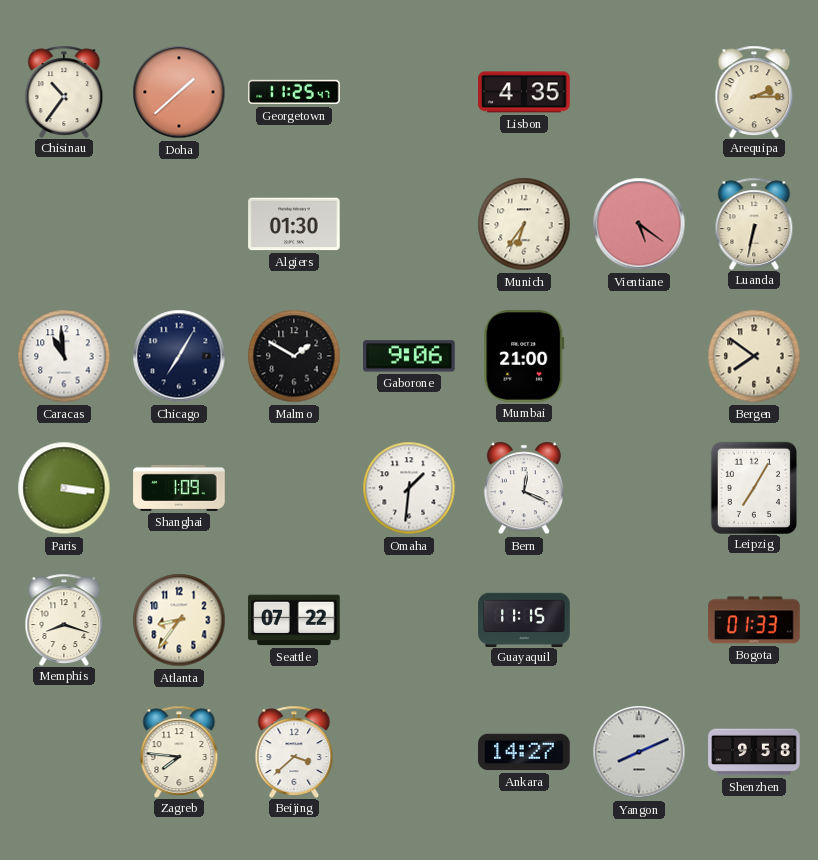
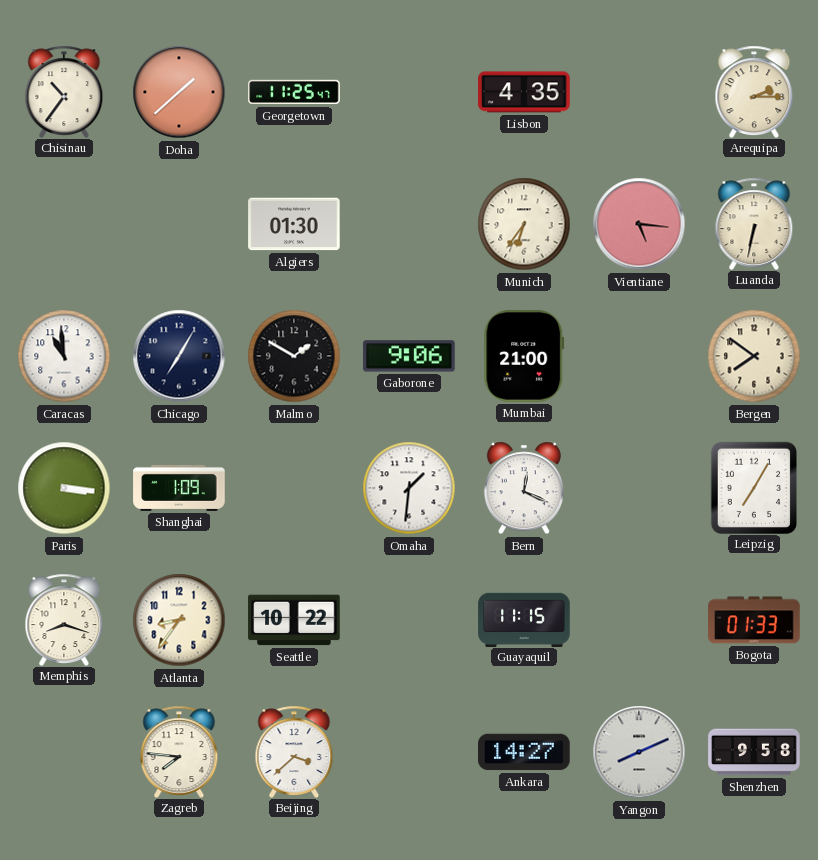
Vientiane: 5:21 -> 5:16
Seattle: 07:22 -> 10:22
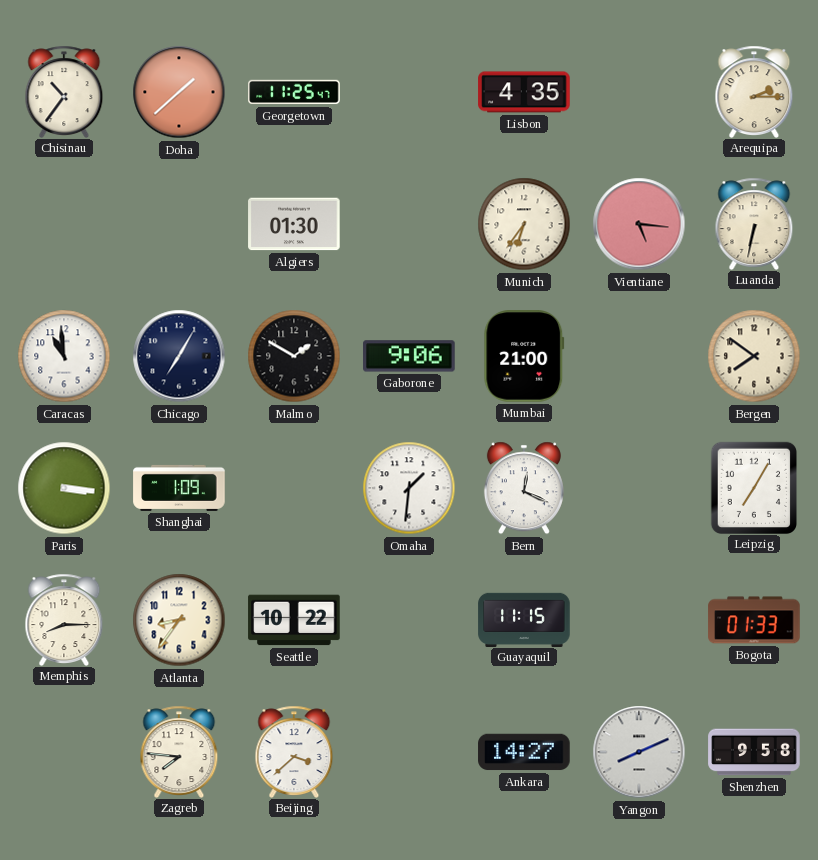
Memphis: 8:18 -> 8:15
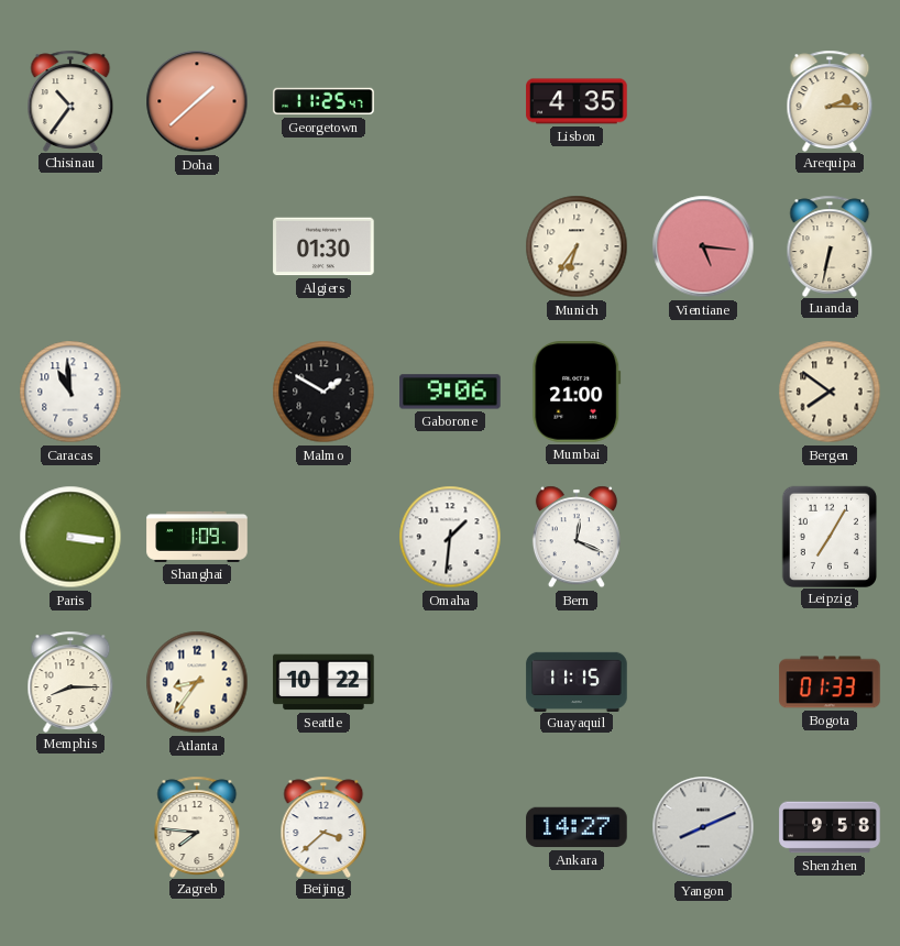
Chicago: 7:05 -> none
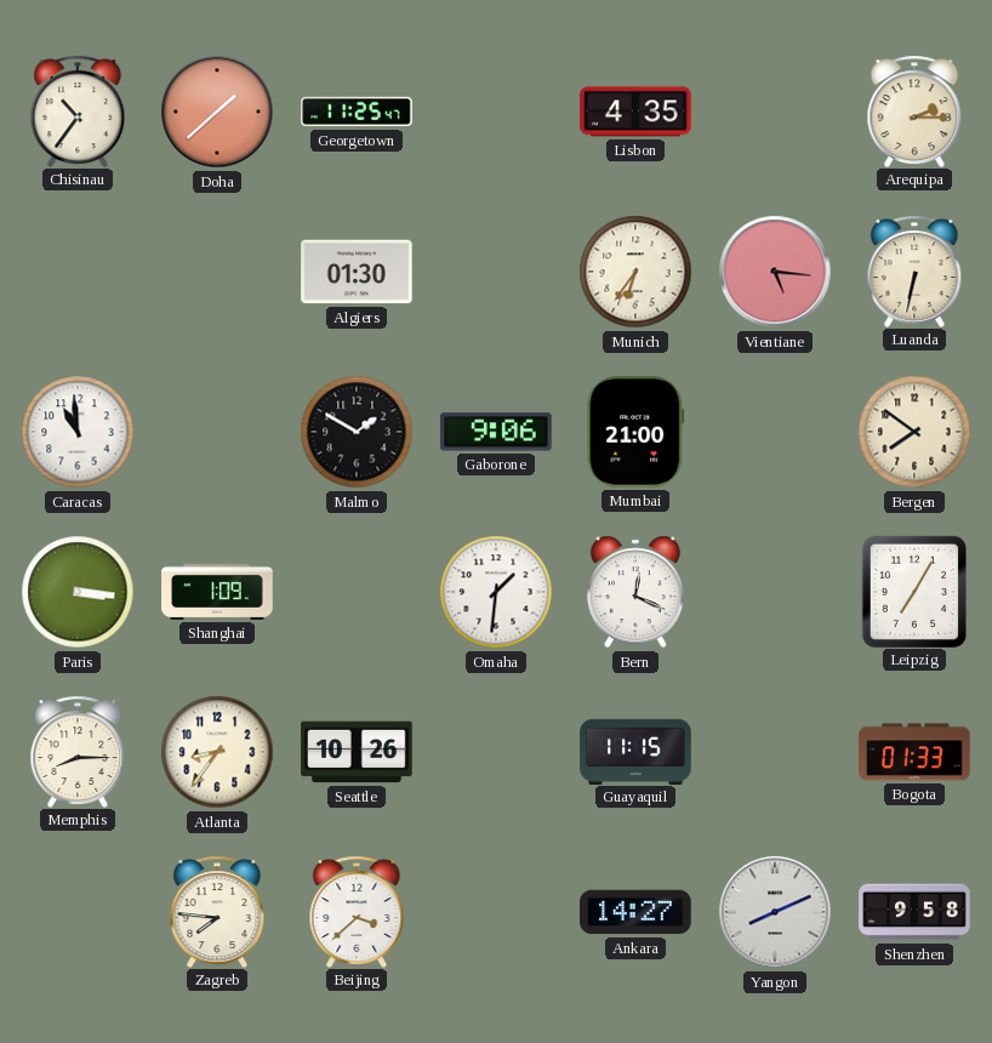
Seattle: 10:22 -> 10:26
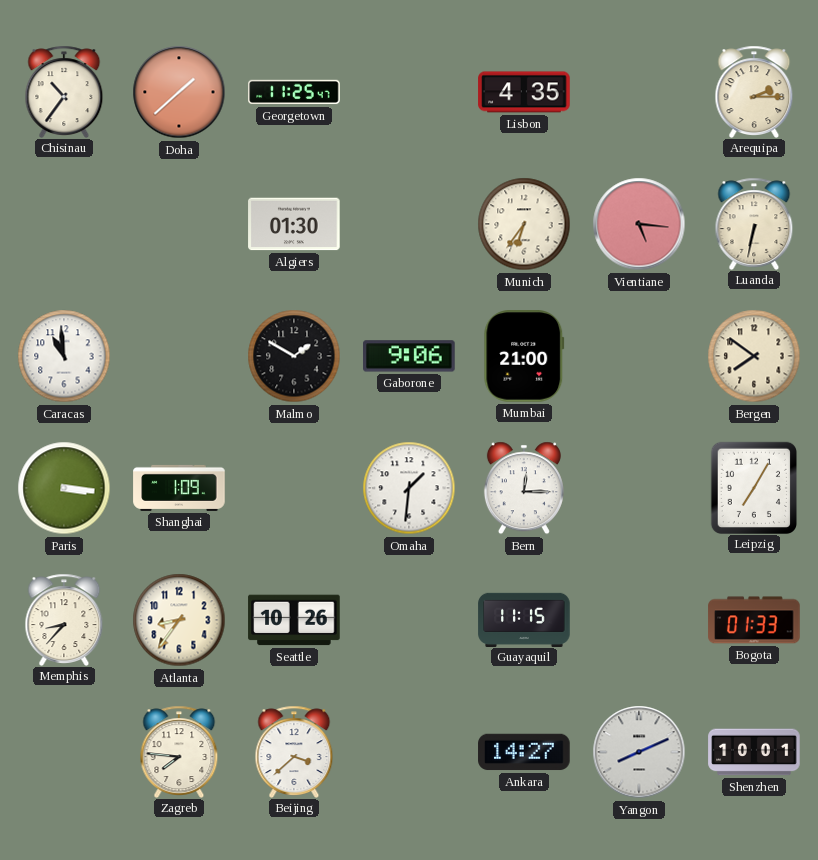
Bern: 12:19 -> 12:15
Memphis: 8:15 -> 8:37
Shenzhen: 9:58 -> 10:01
